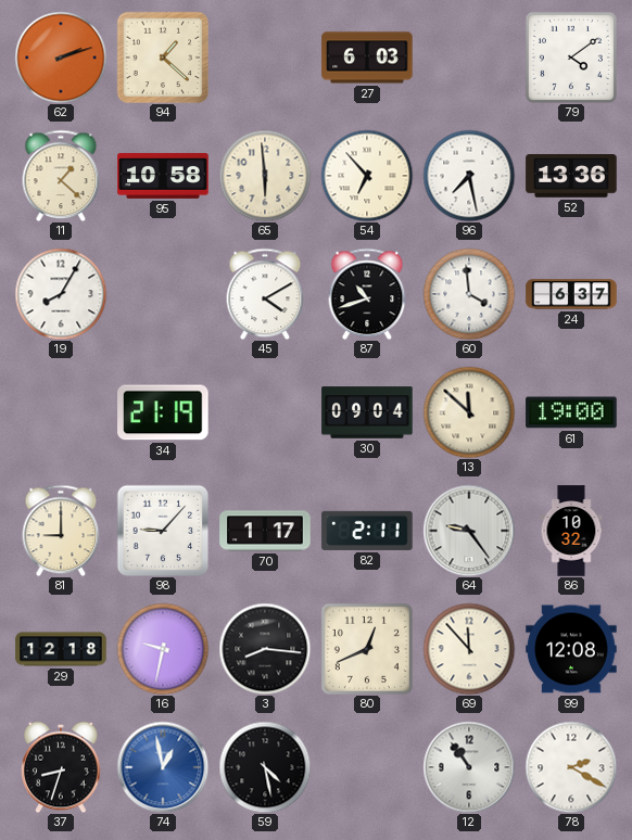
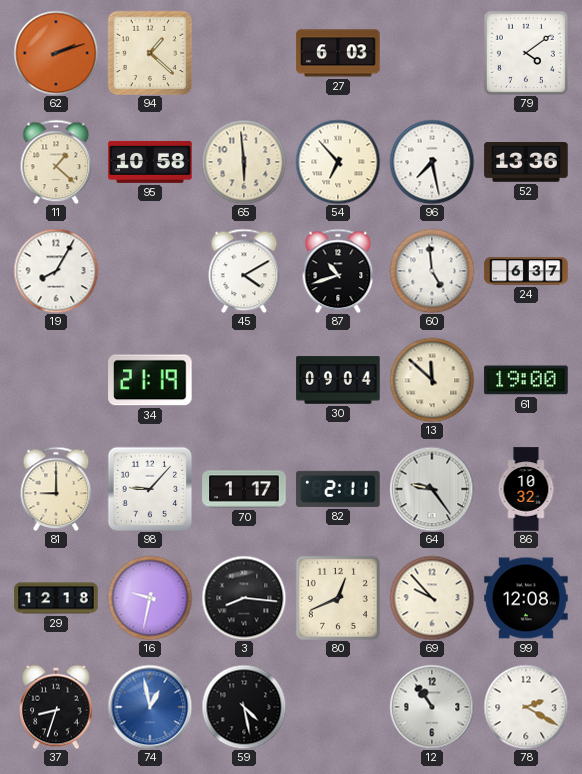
60: 3:59 -> 4:59
69: 11:53 -> 9:53
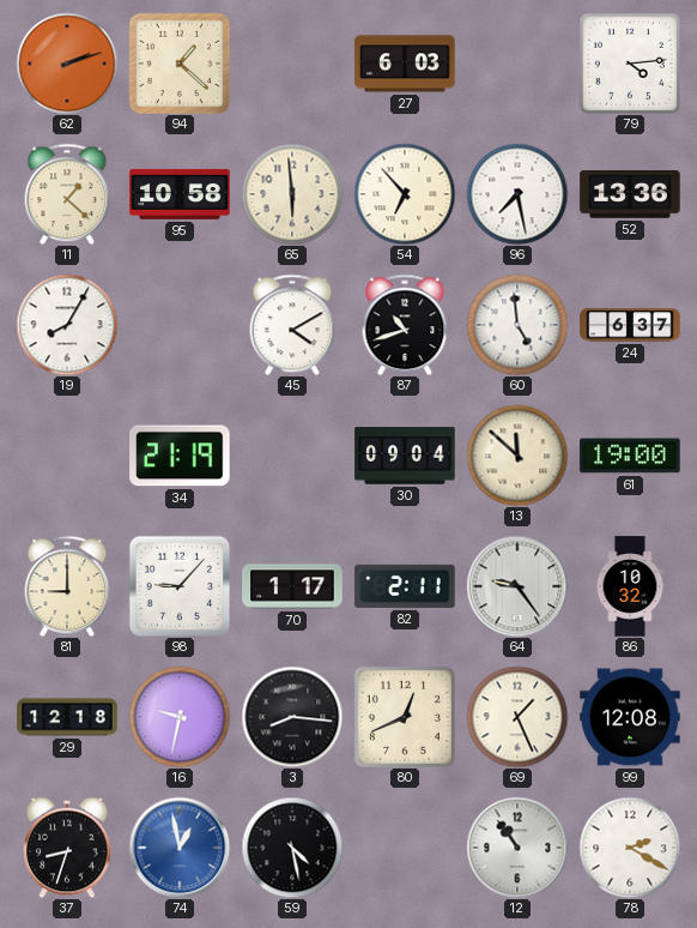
79: 4:09 -> 4:14
69: 9:53 -> 1:26
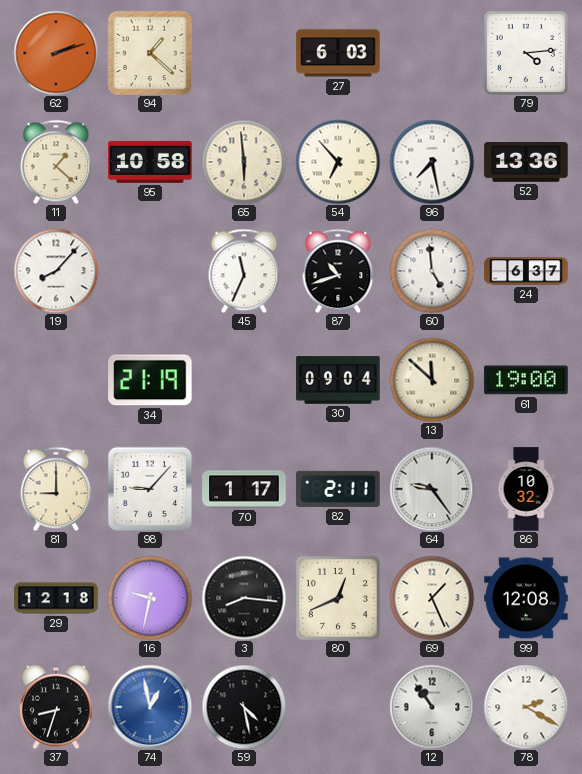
19: 8:05 -> 8:07
45: 4:10 -> 11:34
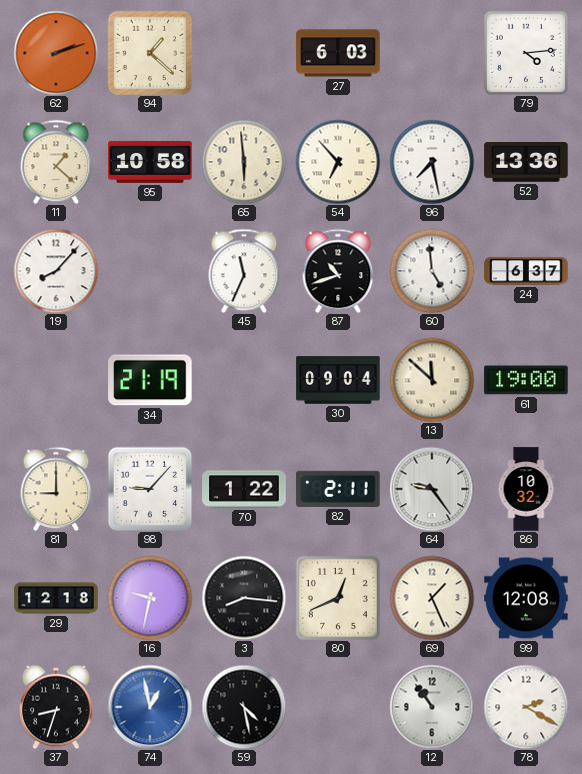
70: 1:17 -> 1:22
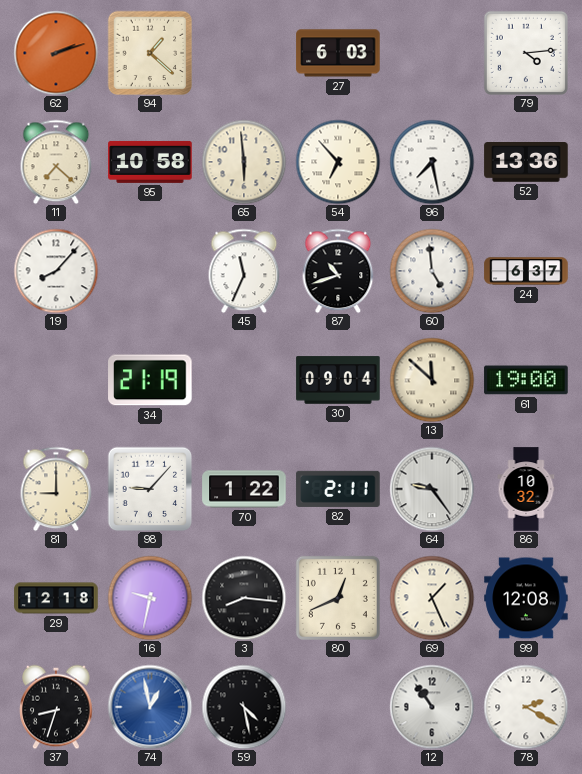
11: 1:22 -> 7:22
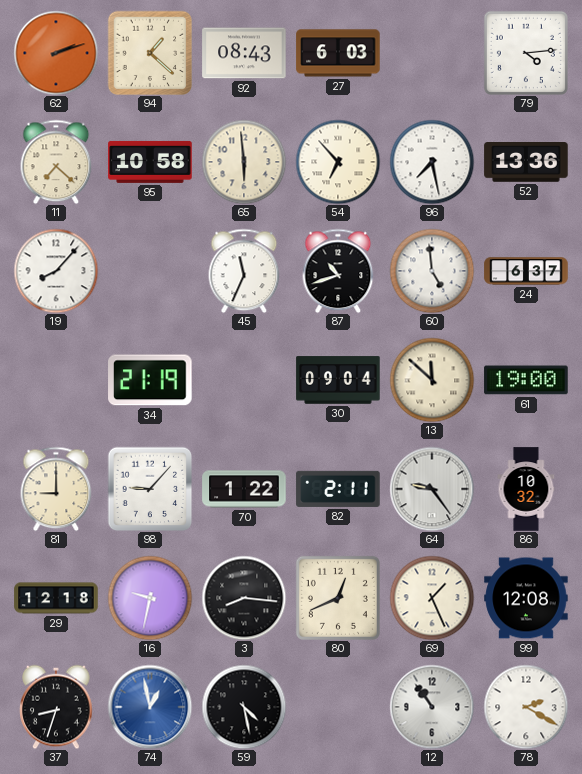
92: none -> 08:43
